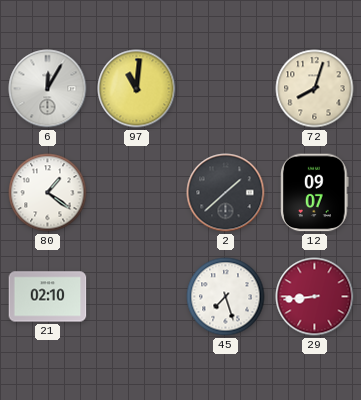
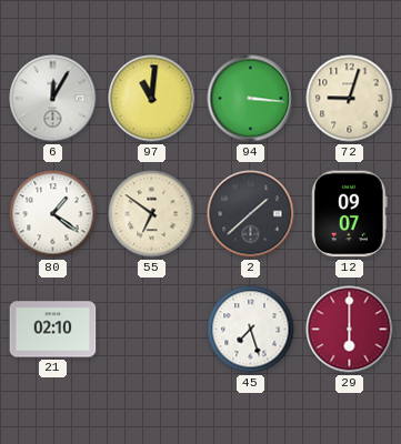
94: none -> 3:16
72: 8:03 -> 9:03
55: none -> 6:51
29: 8:44 -> 6:00
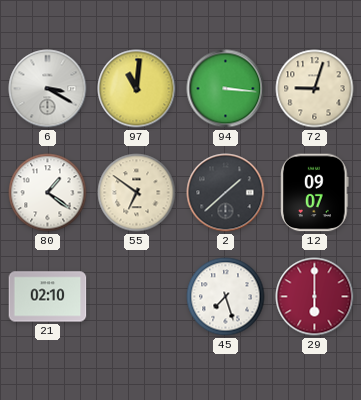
6: 12:05 -> 3:20
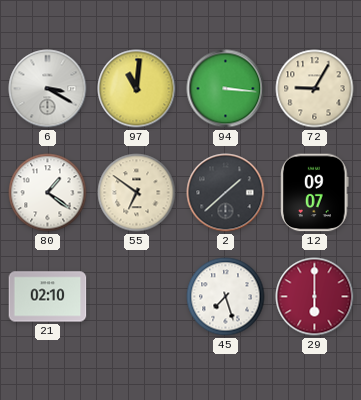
72: 9:03 -> 9:05
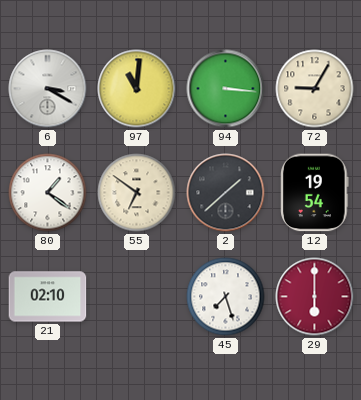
12: 09:07 -> 19:54
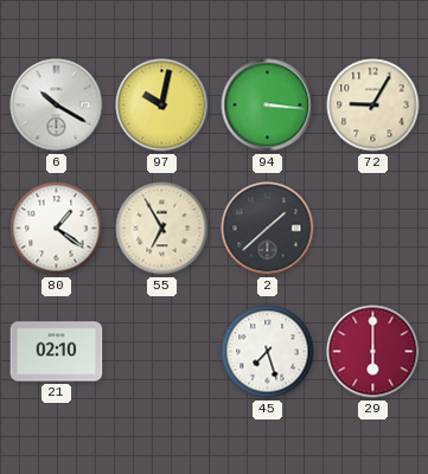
6: 3:20 -> 10:20
97: 11:01 -> 10:02
55: 6:51 -> 6:55
12: 19:54 -> none
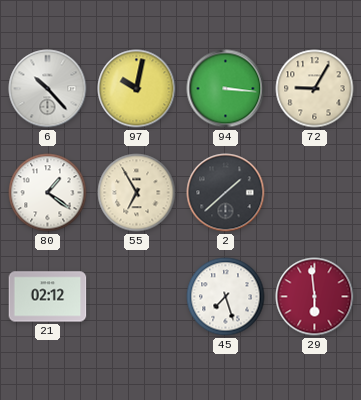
6: 10:20 -> 10:23
21: 02:10 -> 02:12
29: 6:00 -> 5:59
